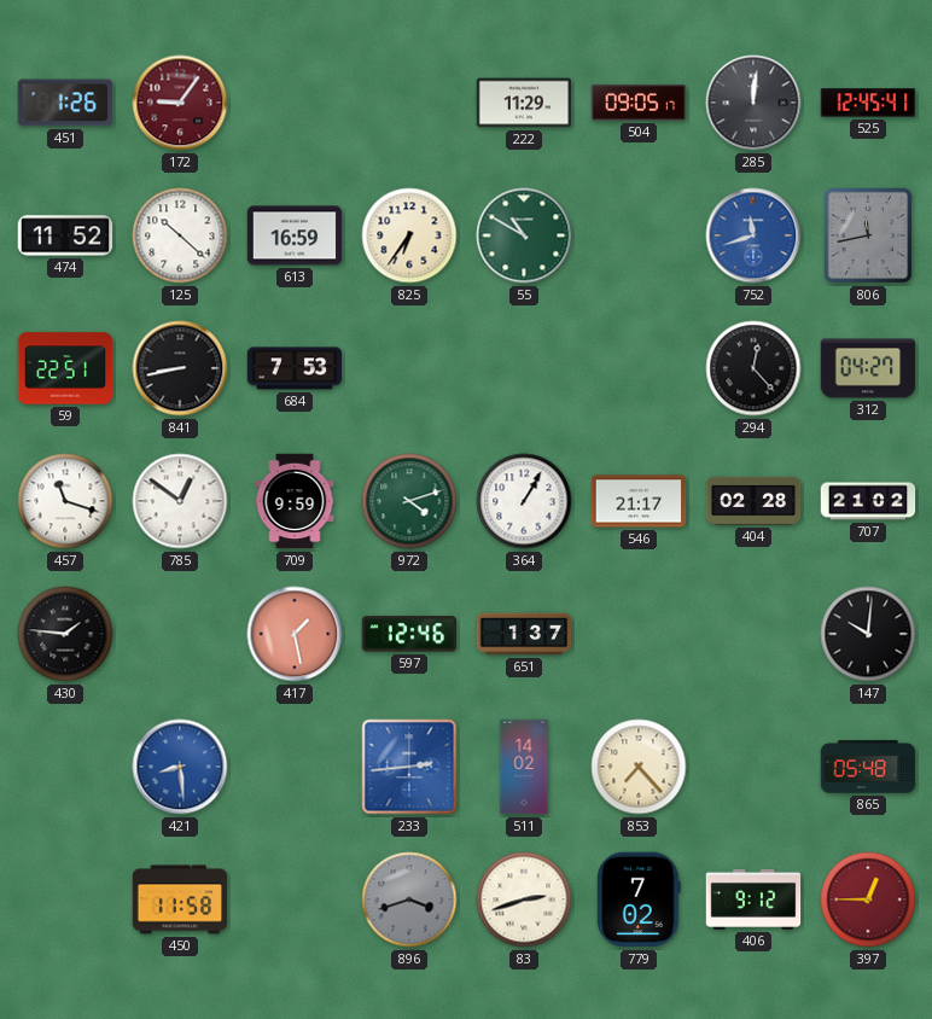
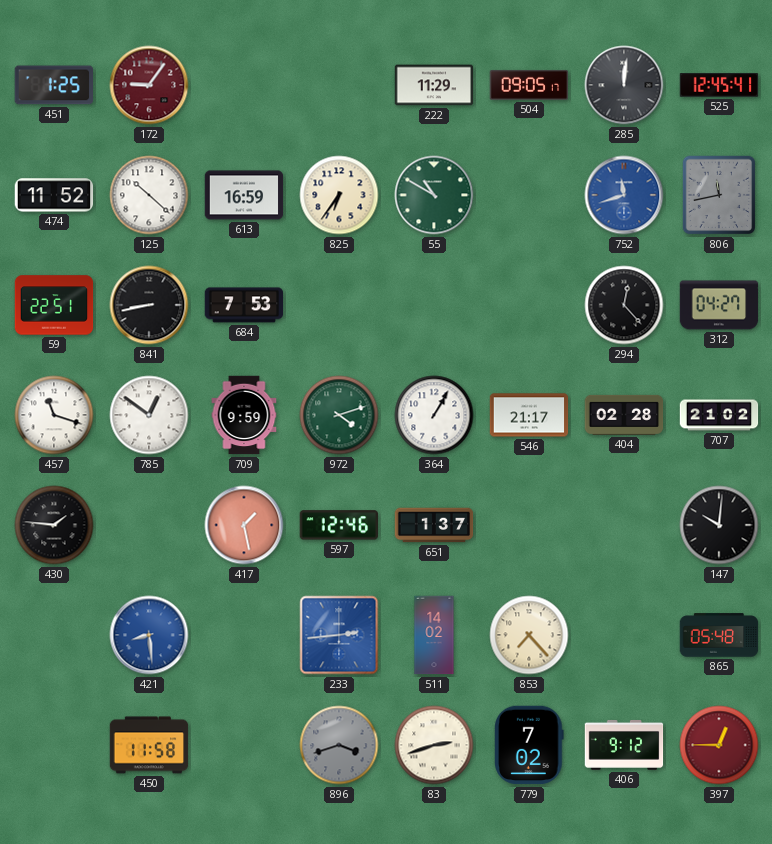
451: 1:26 -> 1:25
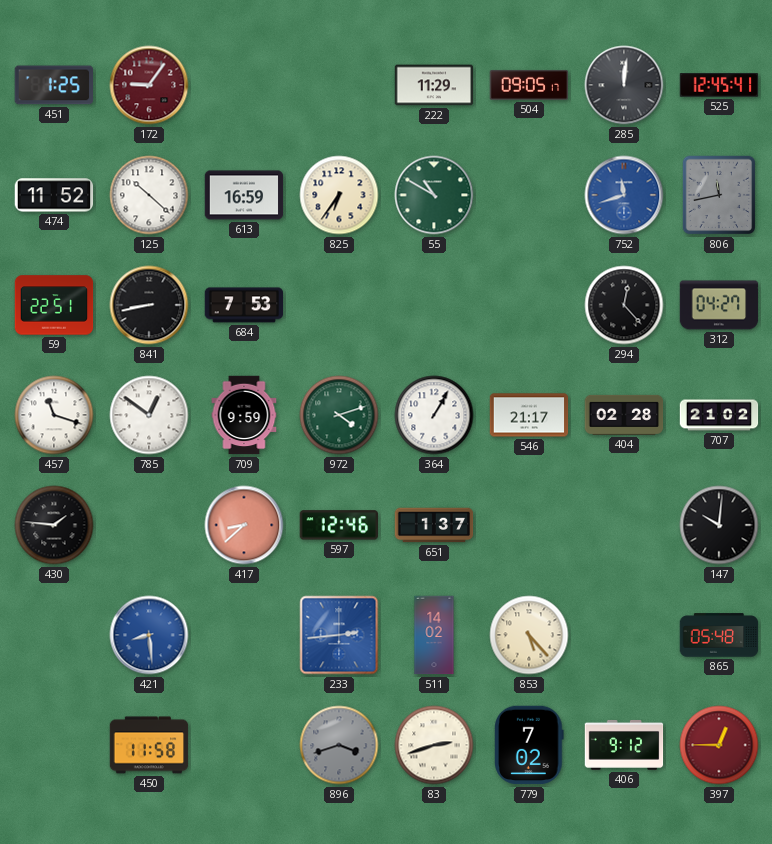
417: 1:28 -> 8:38
853: 7:23 -> 5:23
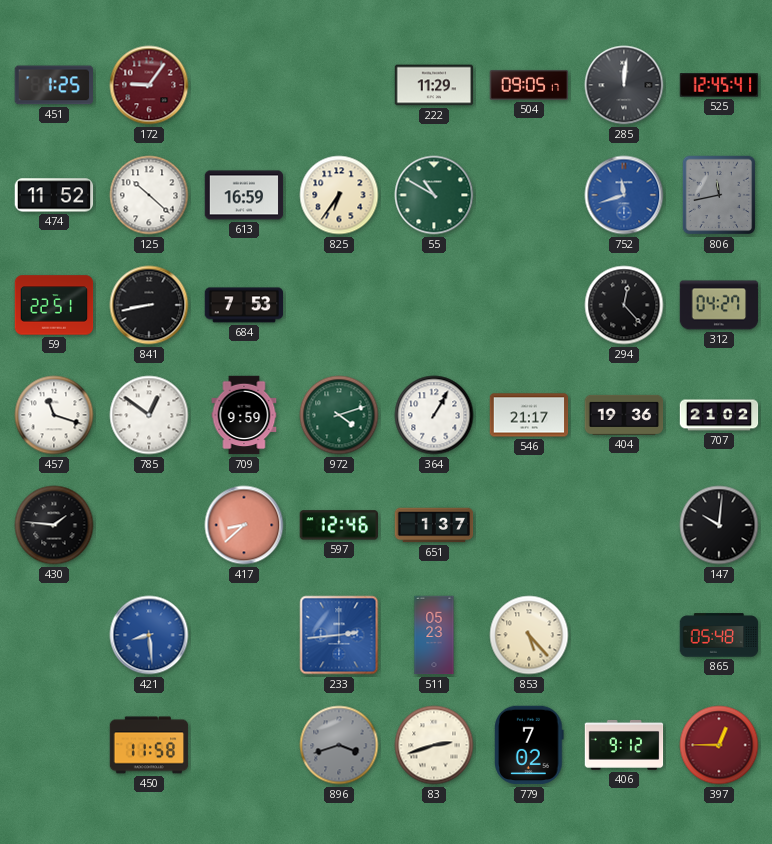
404: 02:28 -> 19:36
511: 14:02 -> 05:23
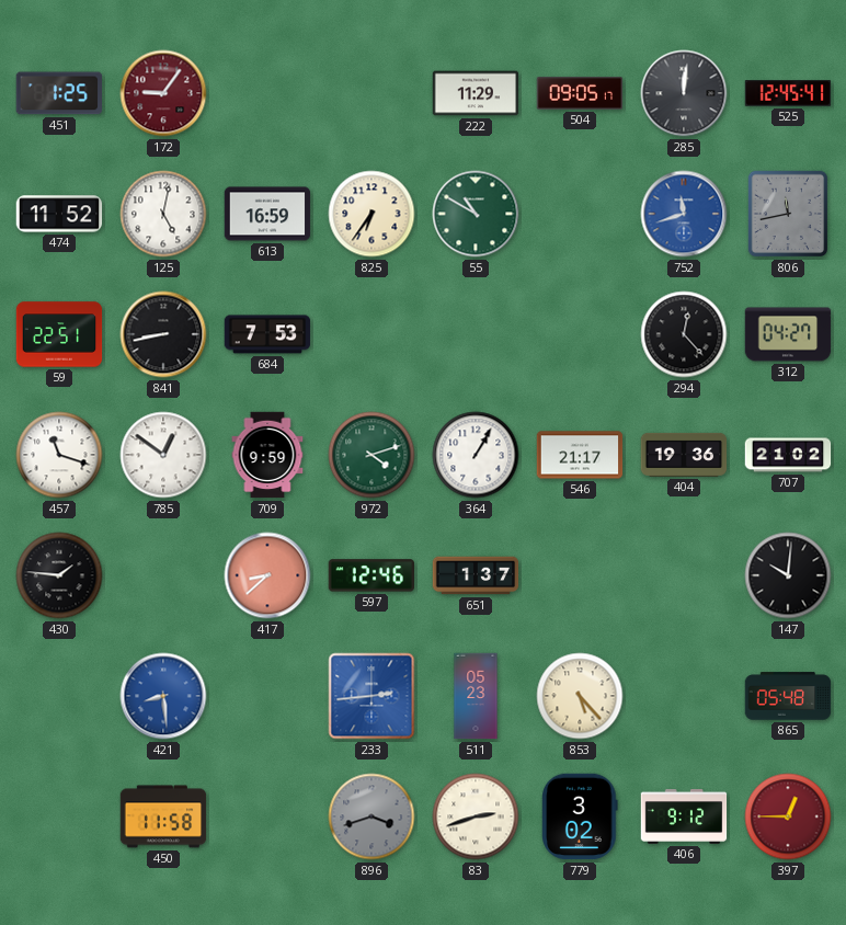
125: 10:22 -> 5:02
779: 7:02 -> 3:02
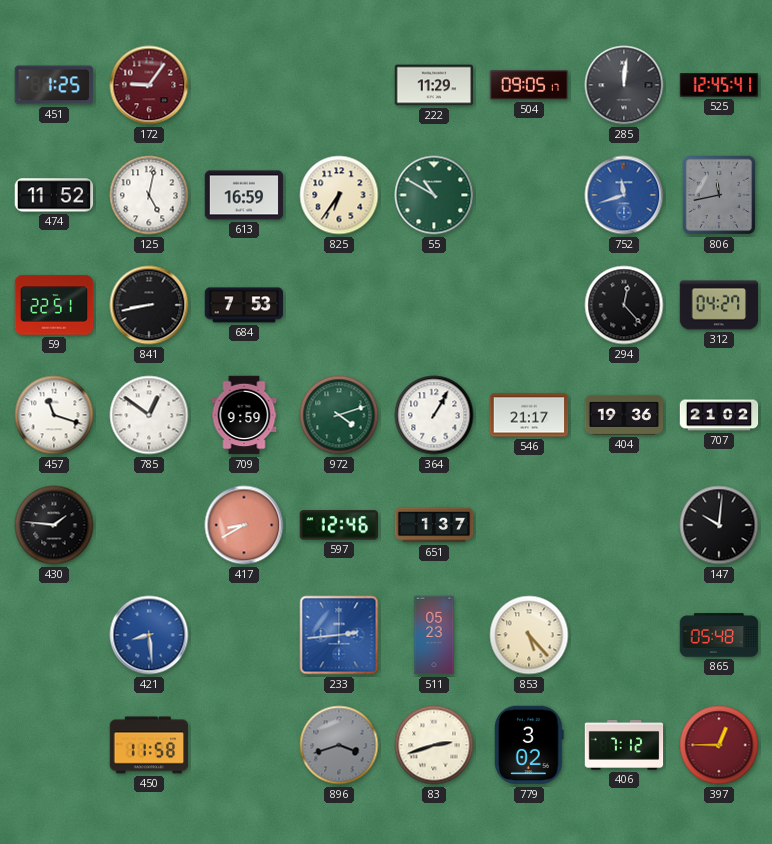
417: 8:38 -> 8:40
406: 9:12 -> 7:12
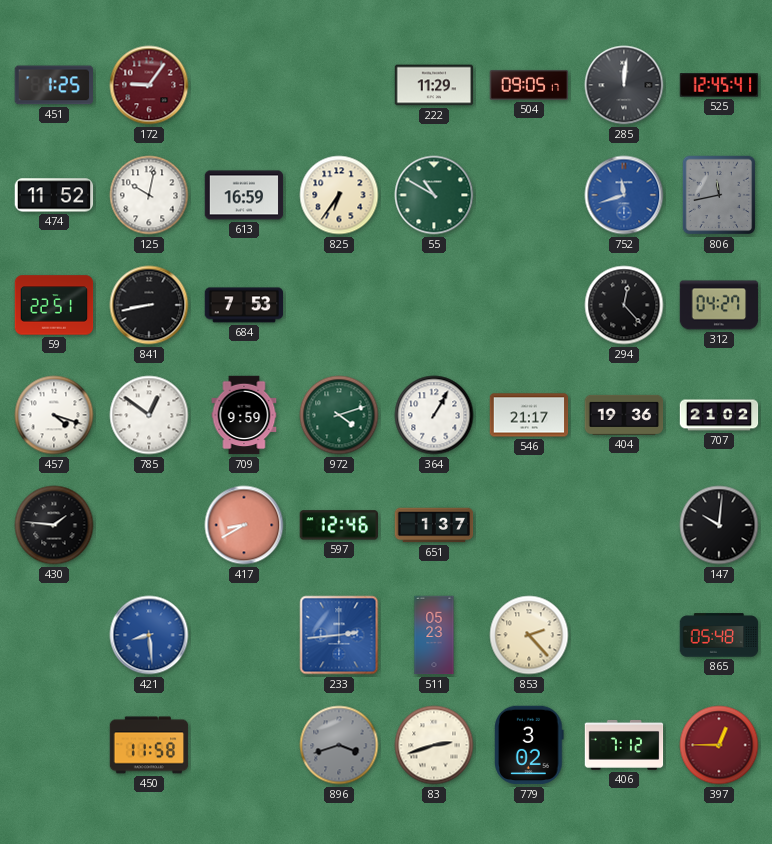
125: 5:02 -> 10:02
457: 11:18 -> 4:18
853: 5:23 -> 2:23
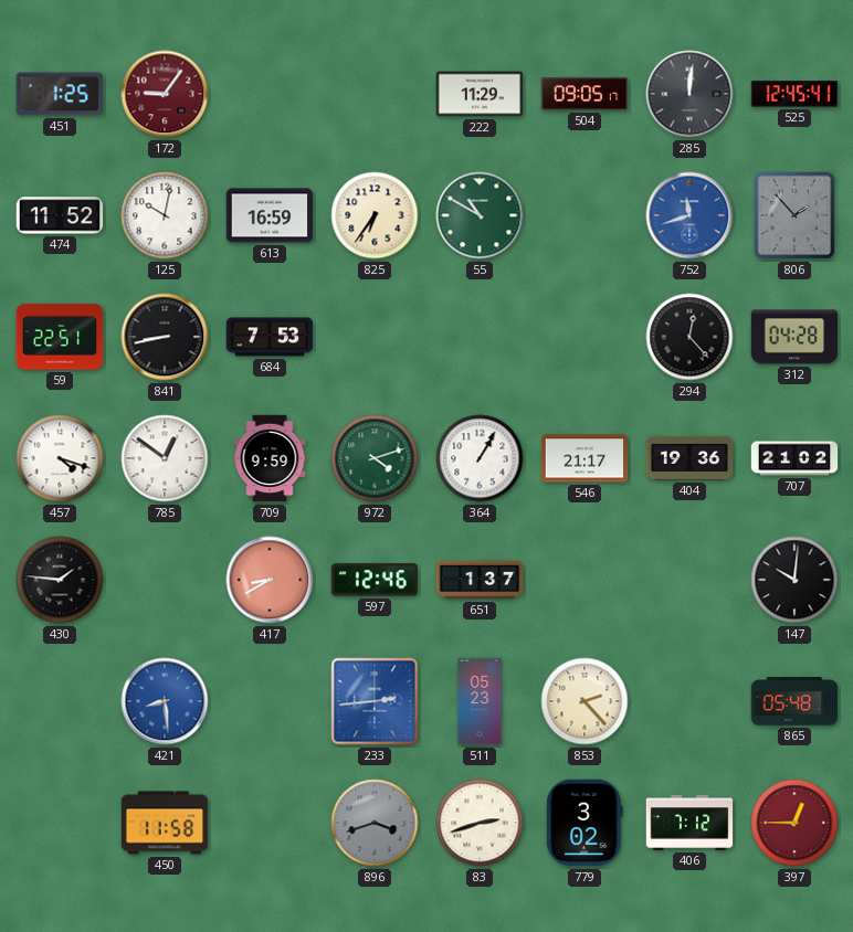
806: 11:43 -> 1:53
312: 04:27 -> 04:28
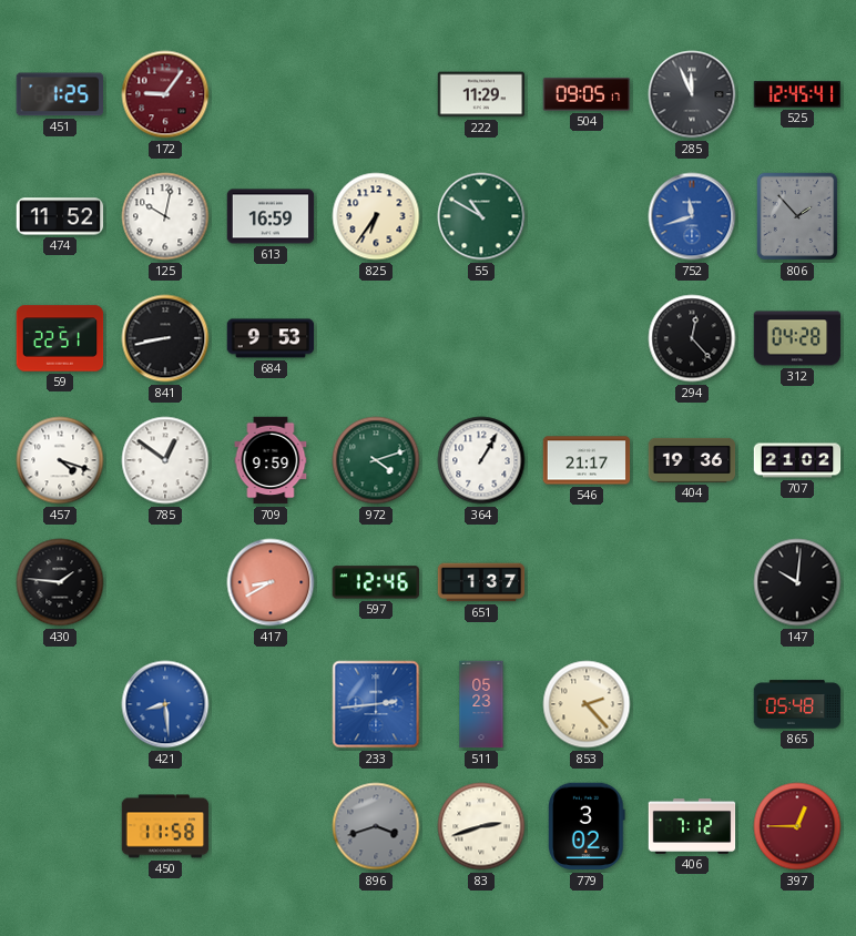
285: 12:01 -> 11:56
684: 7:53 -> 9:53
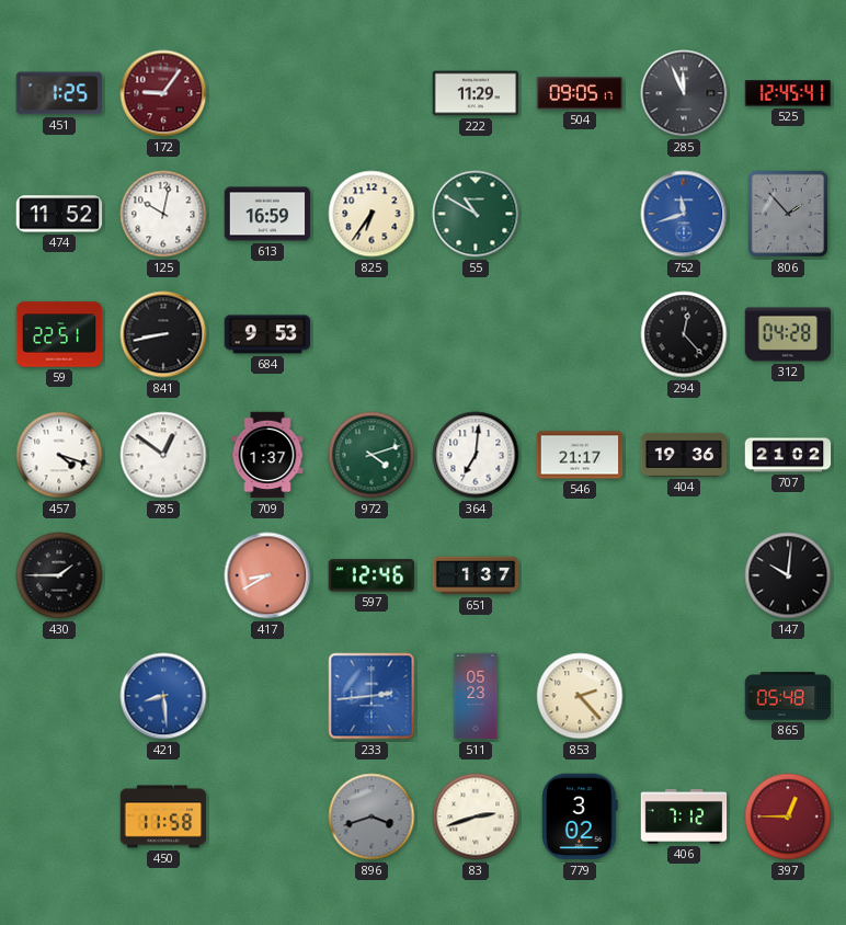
709: 9:59 -> 1:37
364: 1:05 -> 7:01
430: 1:46 -> 1:45
